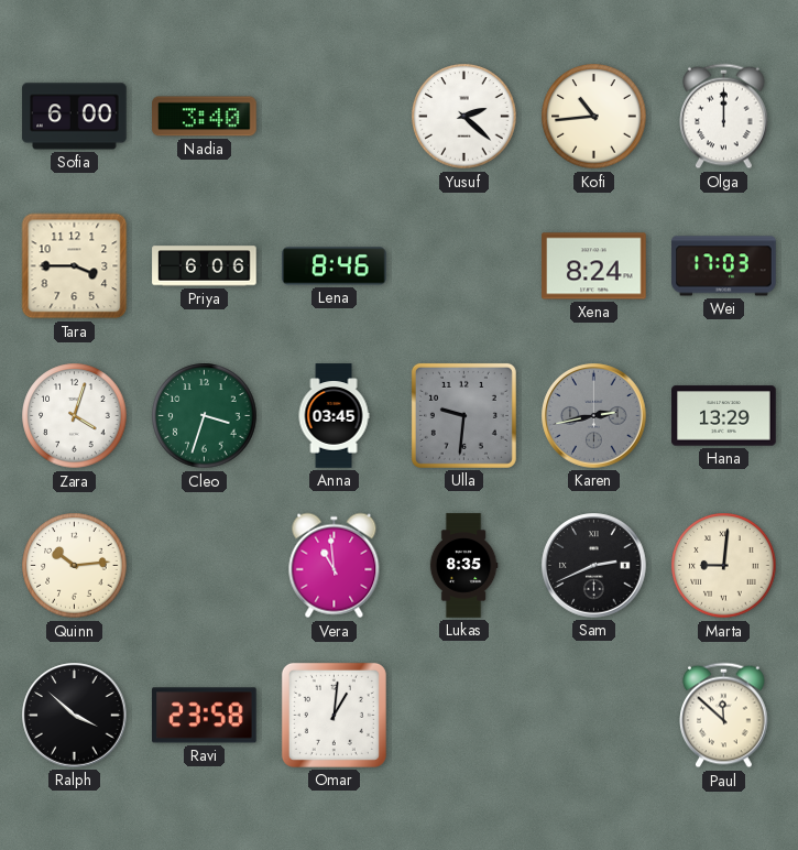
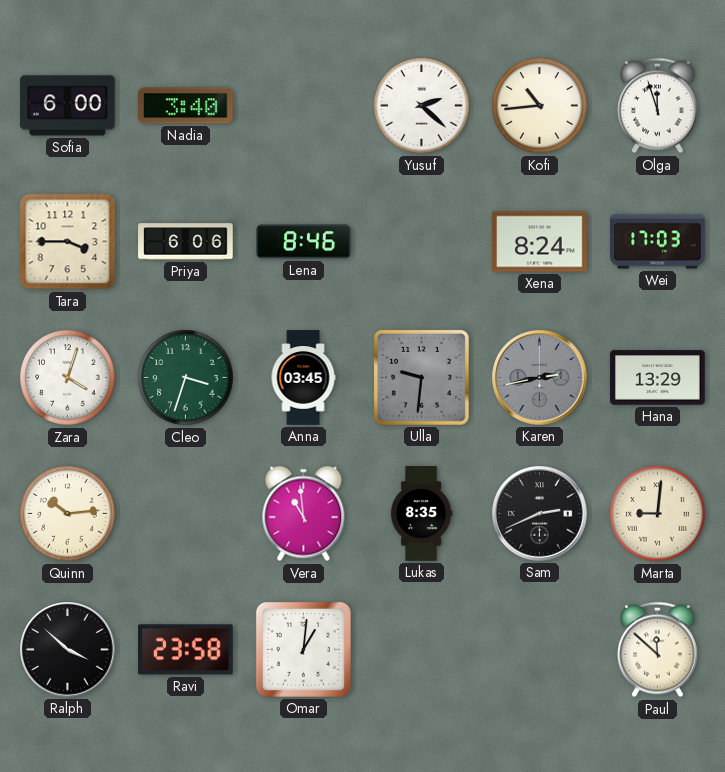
Olga: 12:00 -> 11:57
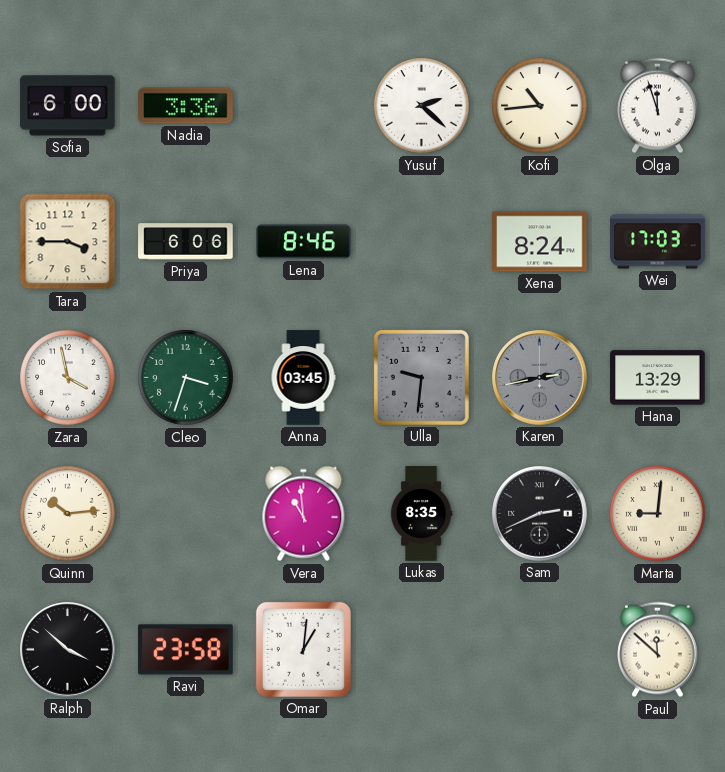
Nadia: 3:40 -> 3:36
Zara: 4:03 -> 3:58
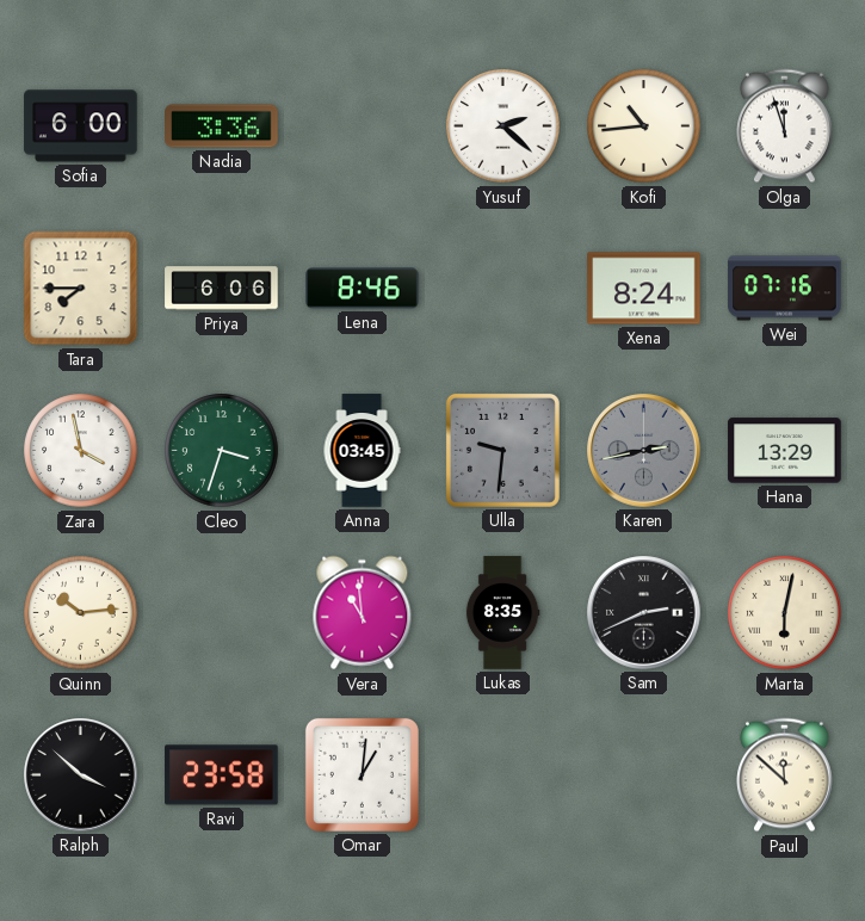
Tara: 3:45 -> 7:45
Wei: 17:03 -> 07:16
Marta: 9:01 -> 6:02
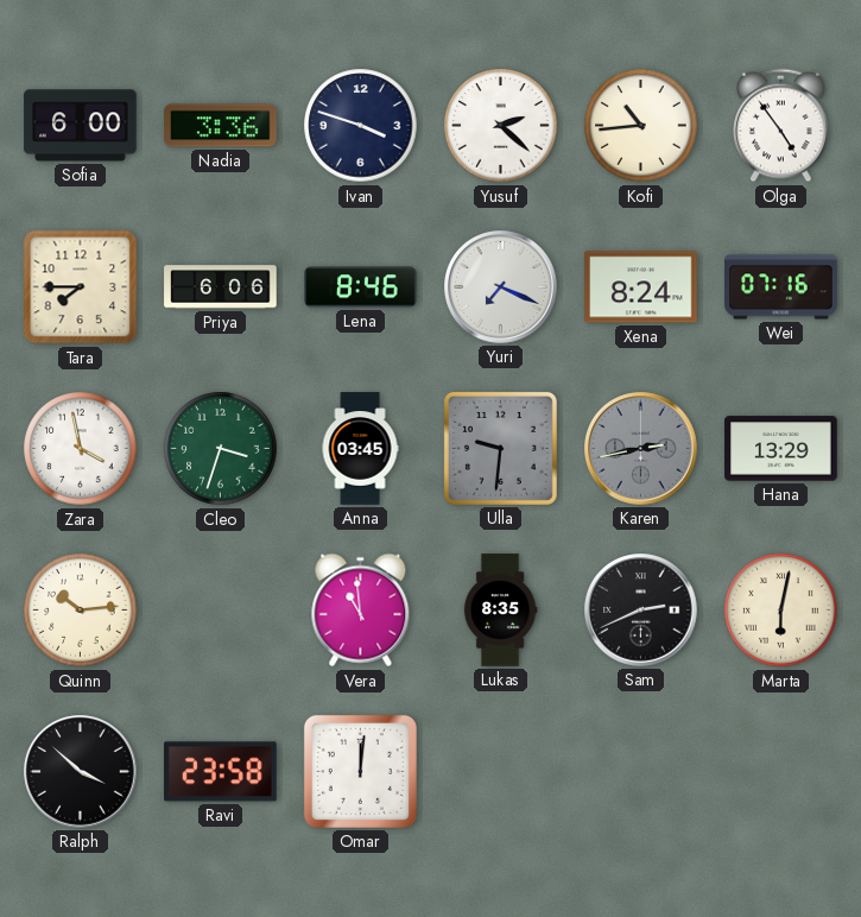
Ivan: none -> 3:48
Olga: 11:57 -> 4:54
Yuri: none -> 7:19
Omar: 1:01 -> 12:01
Paul: 11:52 -> none
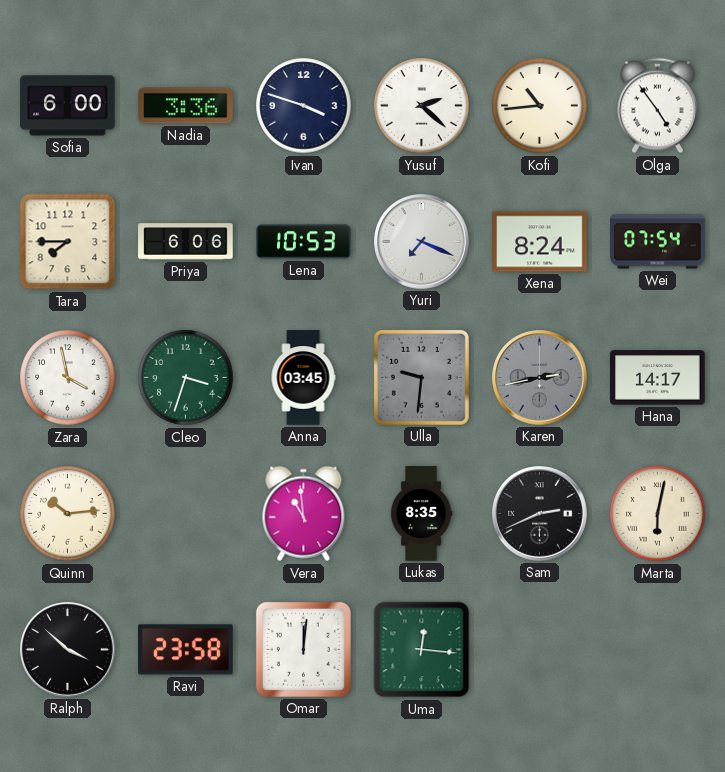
Lena: 8:46 -> 10:53
Wei: 07:16 -> 07:54
Hana: 13:29 -> 14:17
Uma: none -> 12:16
